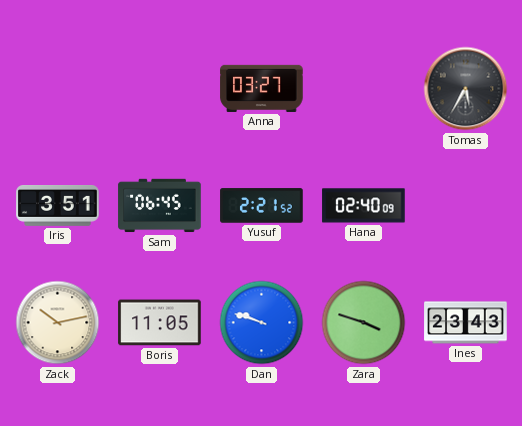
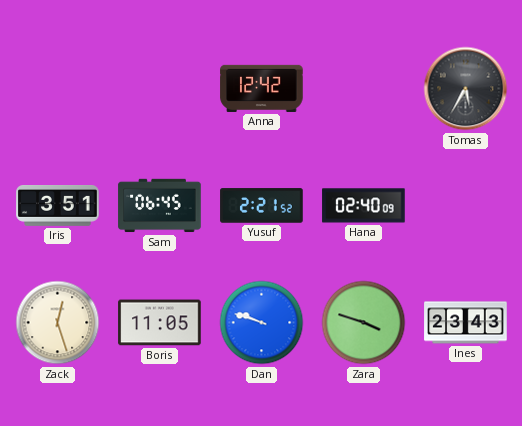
Anna: 03:27 -> 12:42
Zack: 10:13 -> 12:27
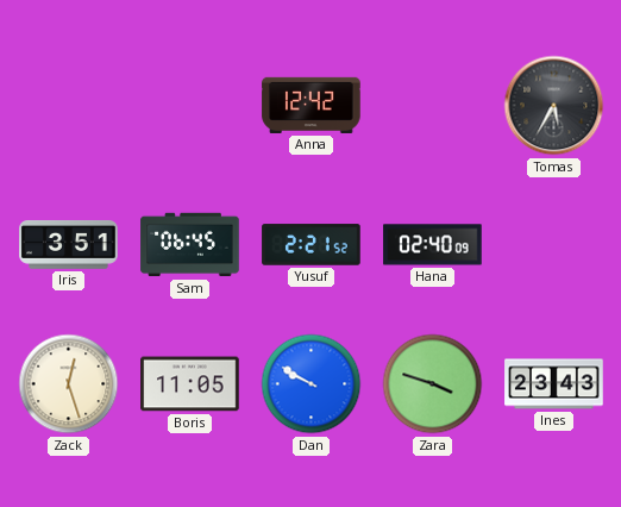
Dan: 9:48 -> 9:50
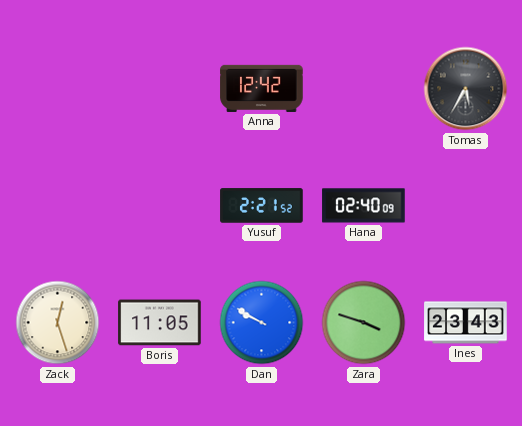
Iris: 3:51 -> none
Sam: 06:45 -> none
